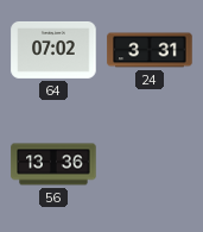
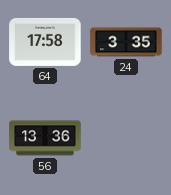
64: 07:02 -> 17:58
24: 3:31 -> 3:35
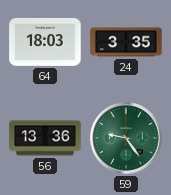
64: 17:58 -> 18:03
59: none -> 9:24
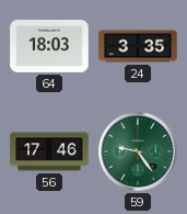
56: 13:36 -> 17:46
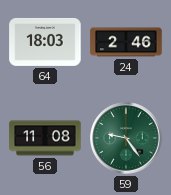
24: 3:35 -> 2:46
56: 17:46 -> 11:08
